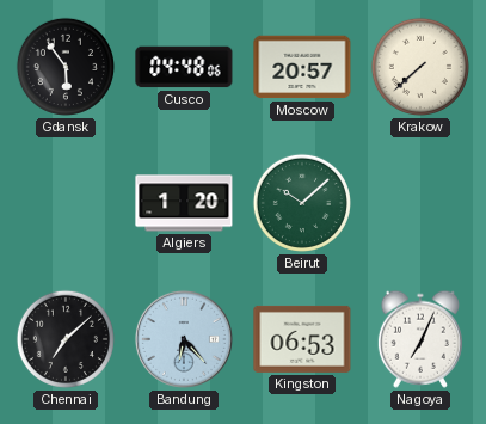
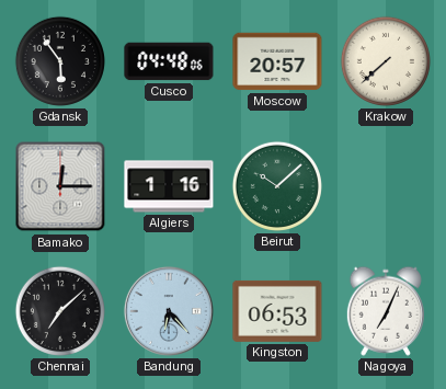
Bamako: none -> 12:15
Algiers: 1:20 -> 1:16
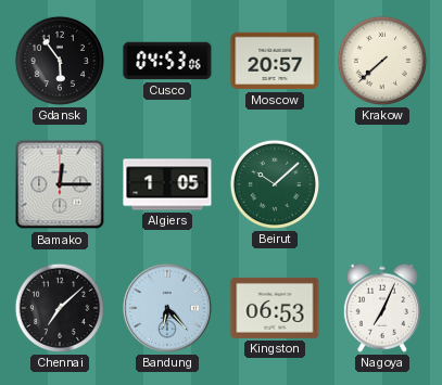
Cusco: 04:48 -> 04:53
Algiers: 1:16 -> 1:05
